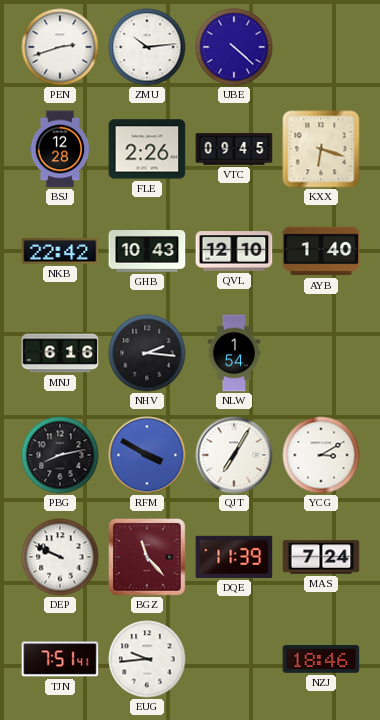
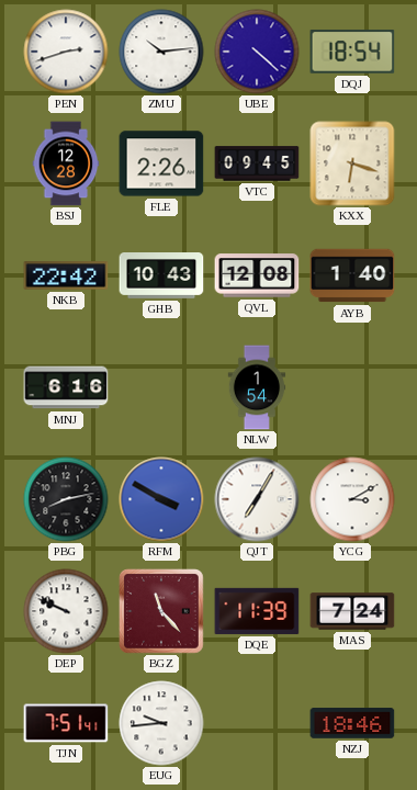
DQJ: none -> 18:54
QVL: 12:10 -> 12:08
NHV: 2:16 -> none
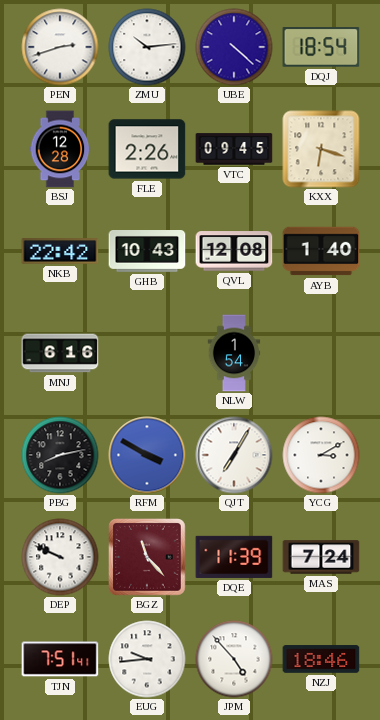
JPM: none -> 4:53
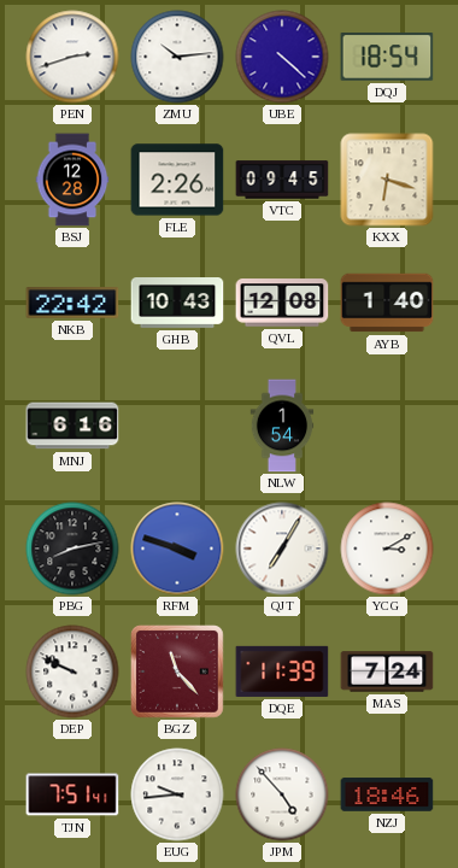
RFM: 3:50 -> 3:48
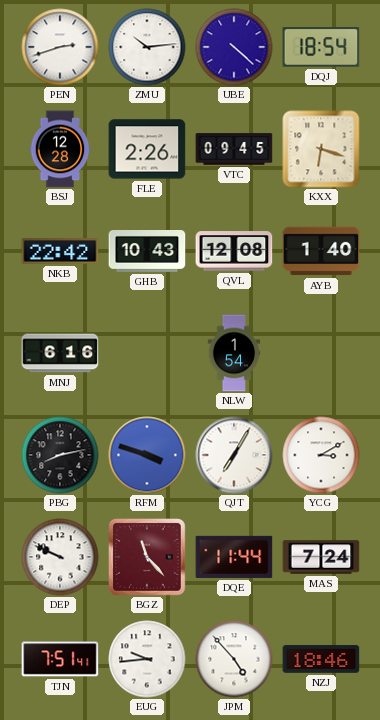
DQE: 11:39 -> 11:44
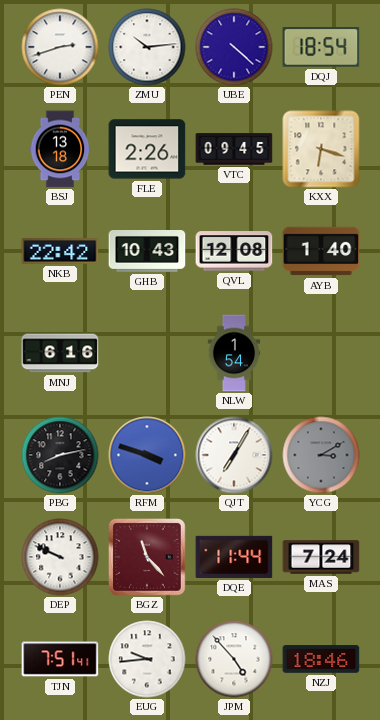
BSJ: 12:28 -> 13:18
YCG dial: white -> grey
